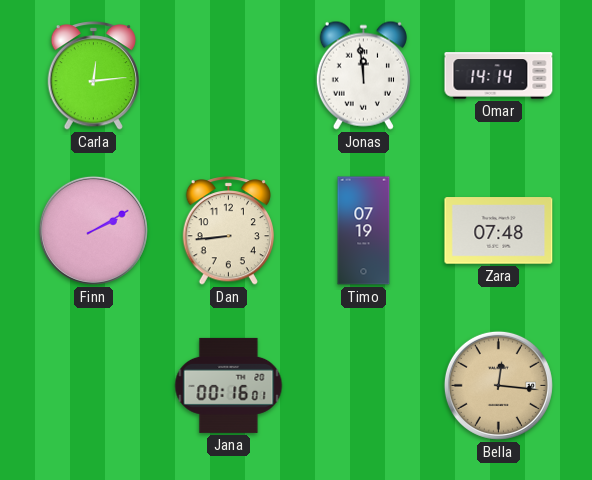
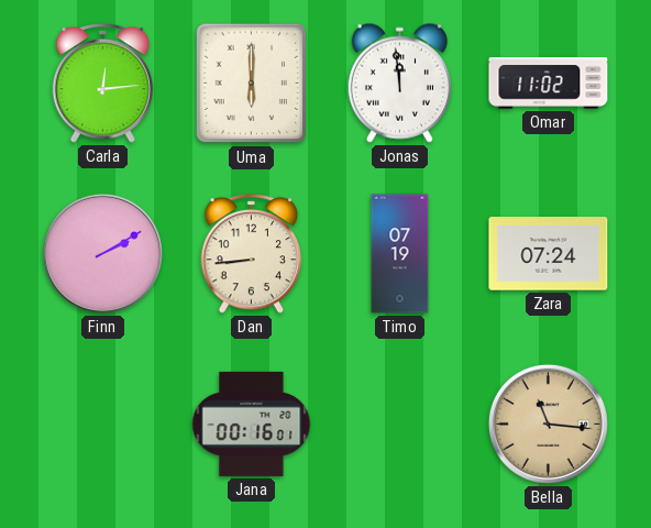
Uma: none -> 6:00
Omar: 14:14 -> 11:02
Zara: 07:48 -> 07:24
Bella: 12:16 -> 11:16
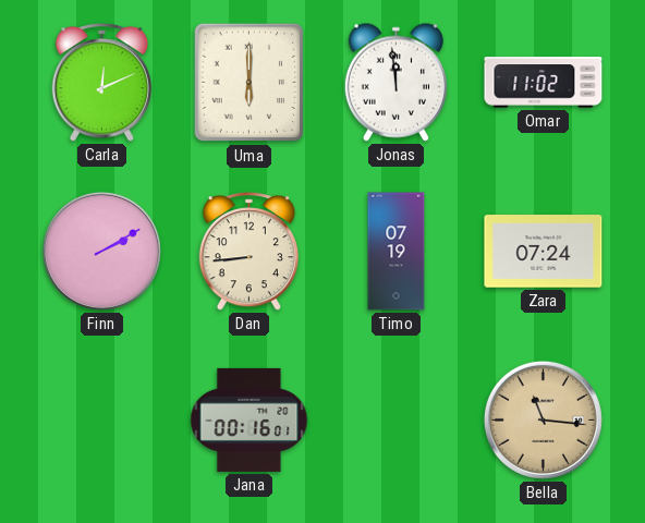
Carla: 12:14 -> 12:11
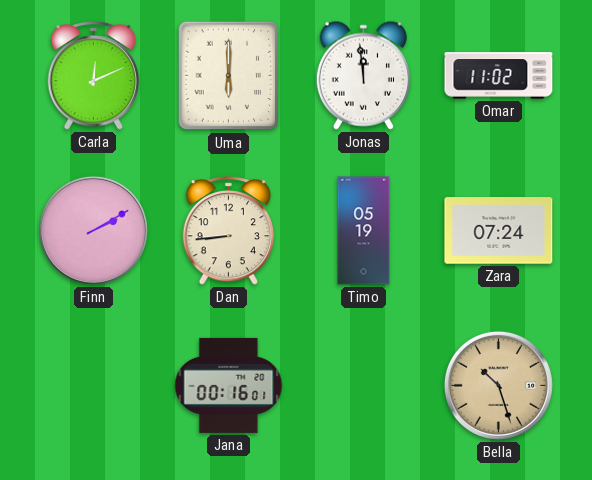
Timo: 07:19 -> 05:19
Bella: 11:16 -> 10:27
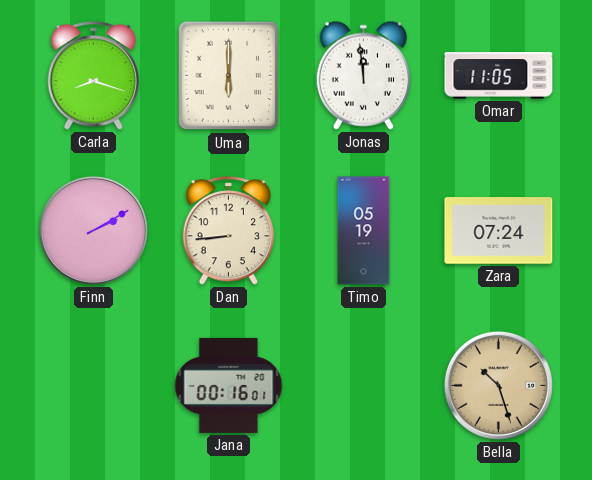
Carla: 12:11 -> 8:18
Omar: 11:02 -> 11:05
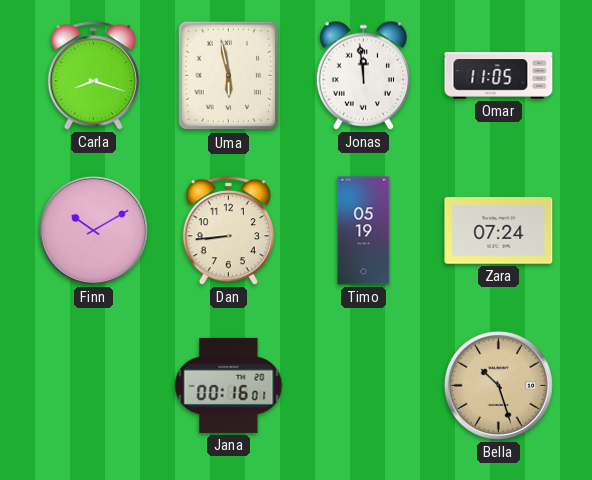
Uma: 6:00 -> 5:58
Finn: 2:10 -> 10:10
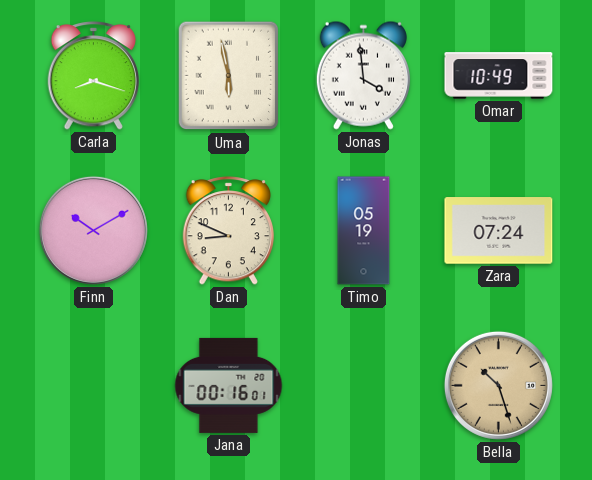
Jonas: 11:59 -> 3:59
Omar: 11:05 -> 10:49
Dan: 8:44 -> 8:49
